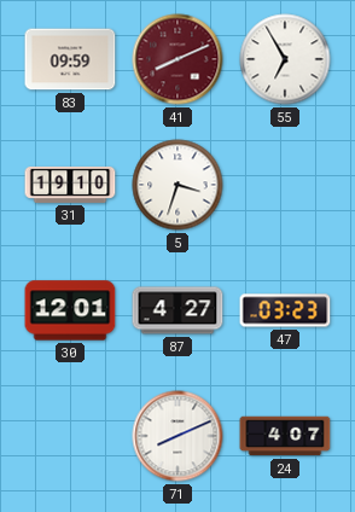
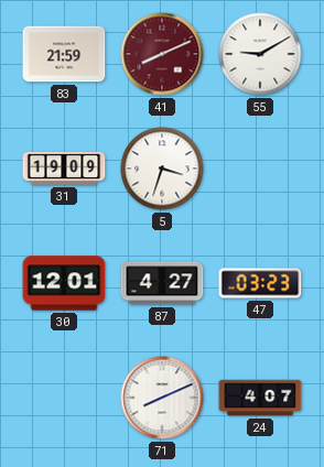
83: 09:59 -> 21:59
55: 6:55 -> 9:10
31: 19:10 -> 19:09
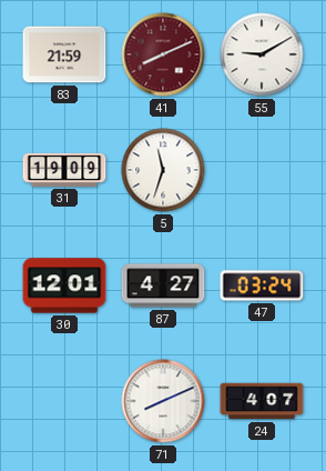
5: 3:33 -> 11:33
47: 03:23 -> 03:24
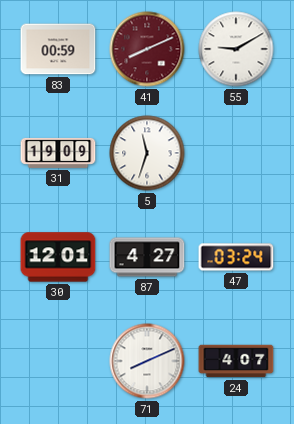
83: 21:59 -> 00:59
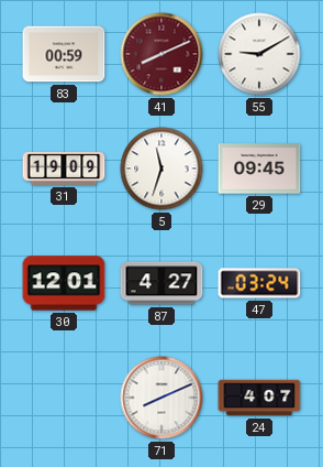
29: none -> 09:45
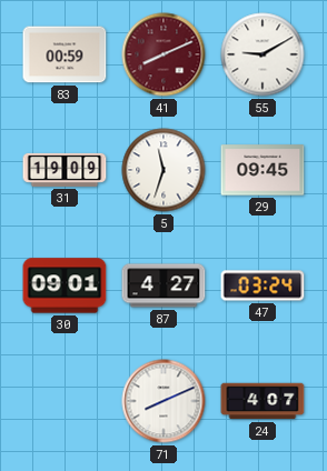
30: 12:01 -> 09:01
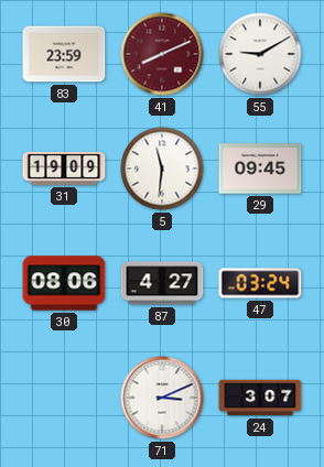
83: 00:59 -> 23:59
5: 11:33 -> 11:31
30: 09:01 -> 08:06
71: 8:11 -> 3:11
24: 4:07 -> 3:07
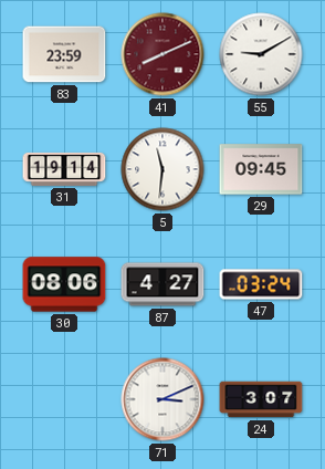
31: 19:09 -> 19:14
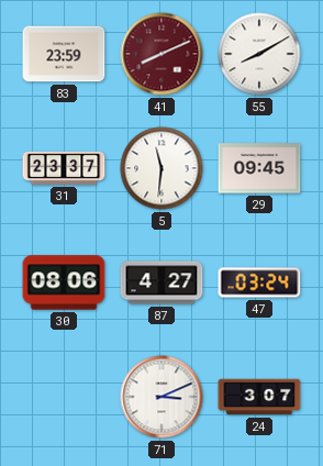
55: 9:10 -> 8:10
31: 19:14 -> 23:37
